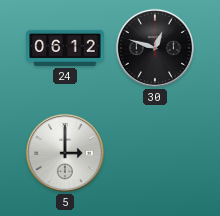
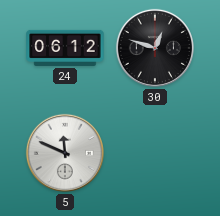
5: 3:00 -> 11:49
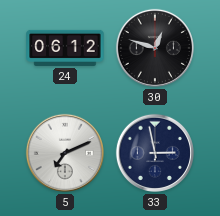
5: 11:49 -> 7:11
33: none -> 2:58
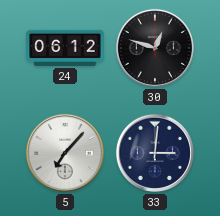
5: 7:11 -> 7:07
33: 2:58 -> 3:01
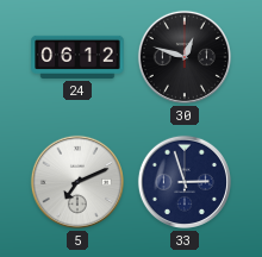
5: 7:07 -> 7:11
33: 3:01 -> 2:57
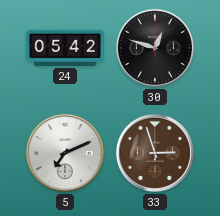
24: 06:12 -> 05:42
33 dial: navy -> brown
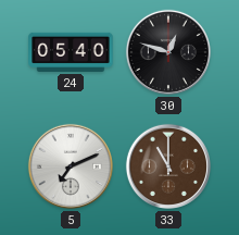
24: 05:42 -> 05:40
33: 2:57 -> 11:00
